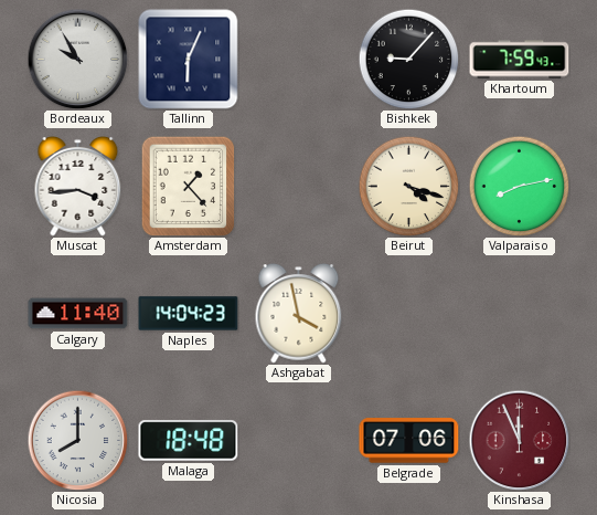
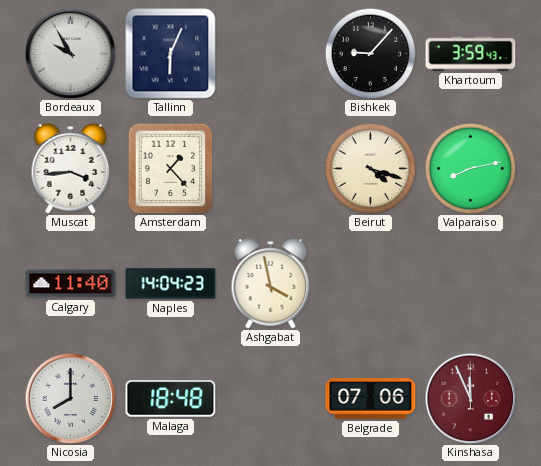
Khartoum: 7:59 -> 3:59
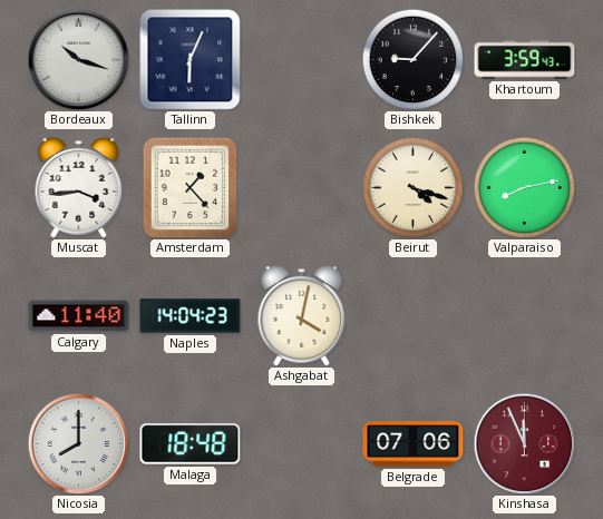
Bordeaux: 9:55 -> 10:18
Ashgabat: 3:58 -> 4:02
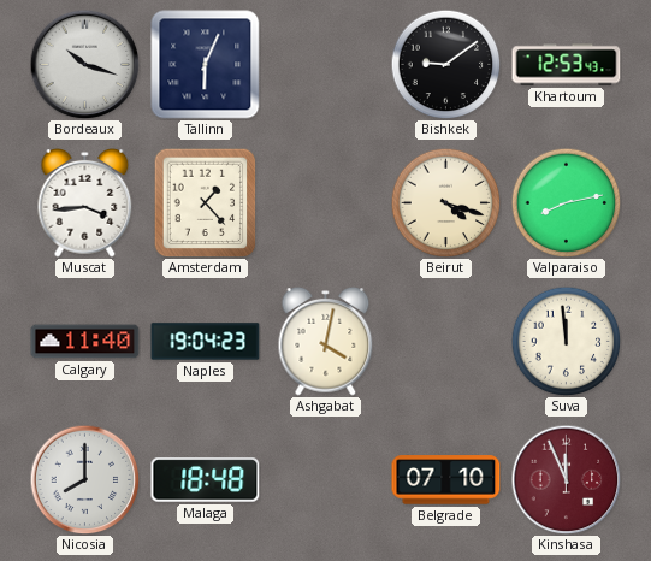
Bishkek: 9:07 -> 9:09
Khartoum: 3:59 -> 12:53
Naples: 14:04 -> 19:04
Suva: none -> 11:59
Belgrade: 07:06 -> 07:10
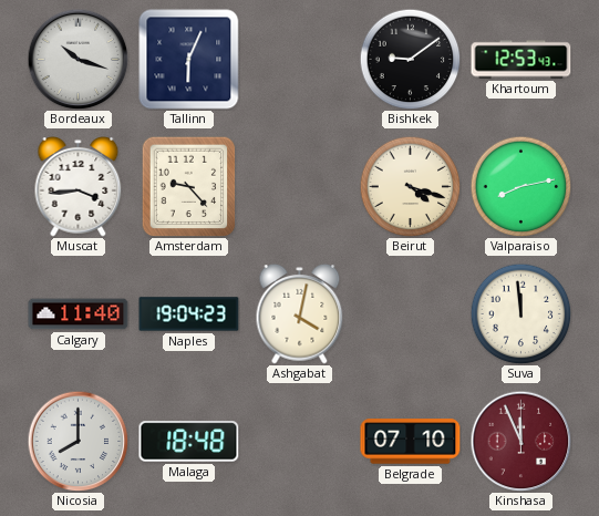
Amsterdam: 1:23 -> 9:23
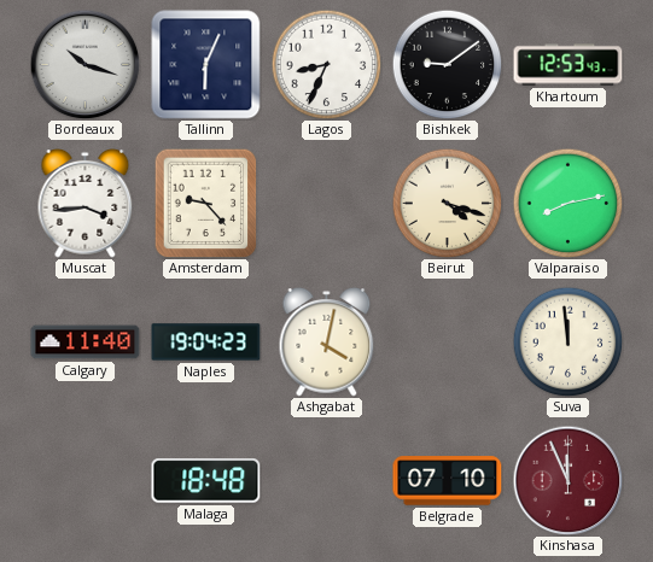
Lagos: none -> 8:34
Nicosia: 8:00 -> none
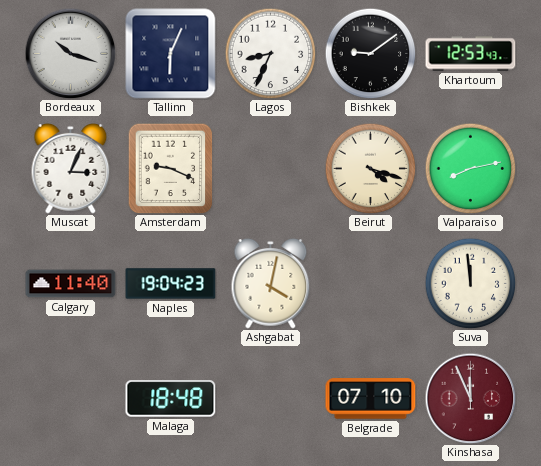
Muscat: 3:44 -> 3:04
Amsterdam: 9:23 -> 9:19
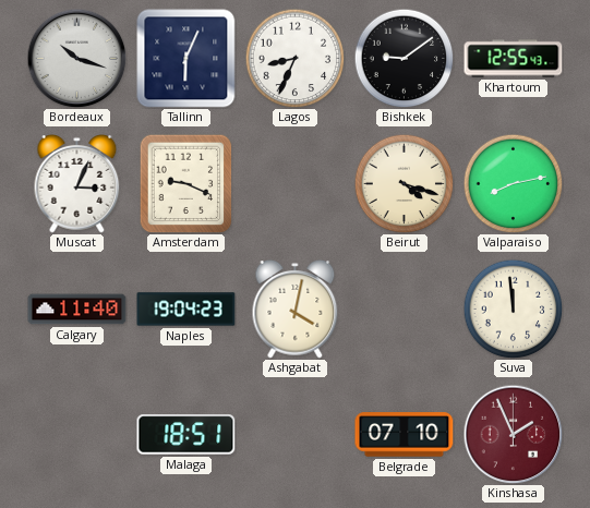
Khartoum: 12:53 -> 12:55
Malaga: 18:48 -> 18:51
Kinshasa: 11:56 -> 1:56
